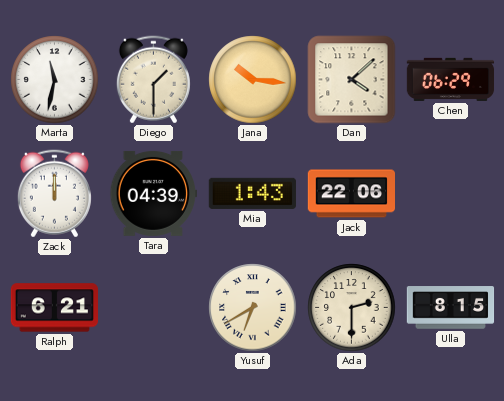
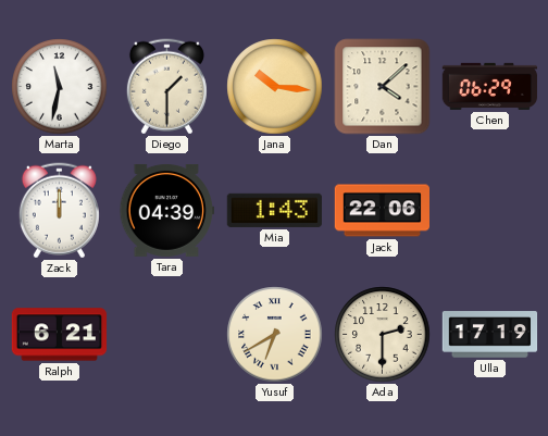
Ulla: 8:15 -> 17:19
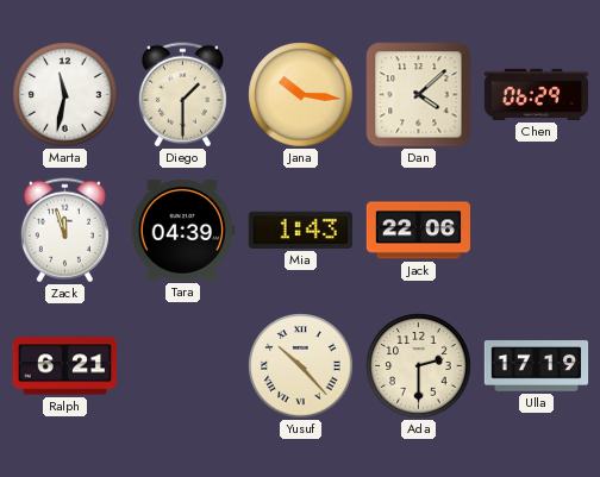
Zack: 12:00 -> 11:57
Yusuf: 6:40 -> 10:23
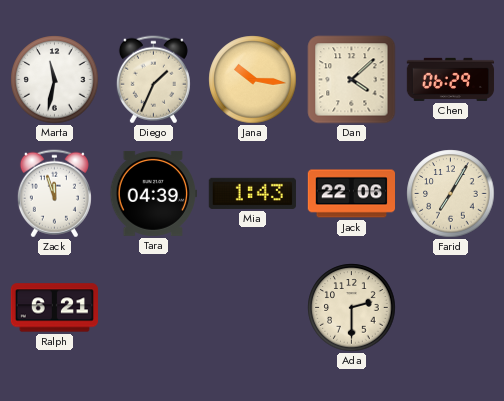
Diego: 1:30 -> 1:34
Farid: none -> 7:05
Yusuf: 10:23 -> none
Ulla: 17:19 -> none
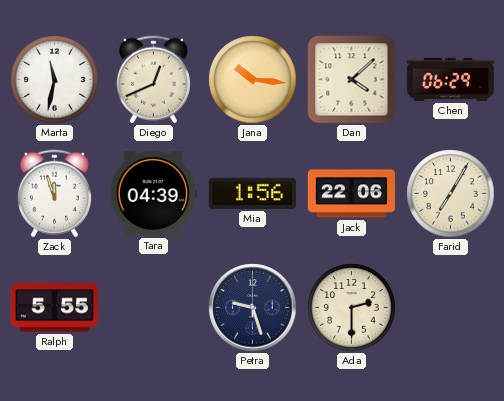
Diego: 1:34 -> 12:41
Mia: 1:43 -> 1:56
Ralph: 6:21 -> 5:55
Petra: none -> 9:27
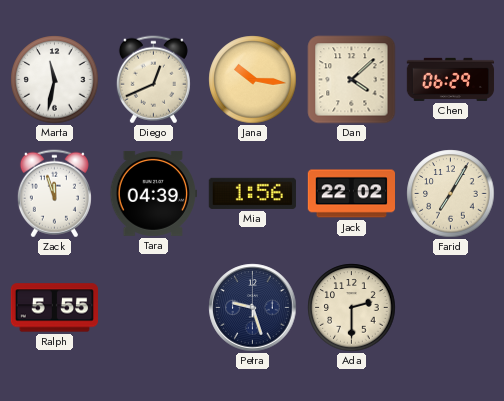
Jack: 22:06 -> 22:02
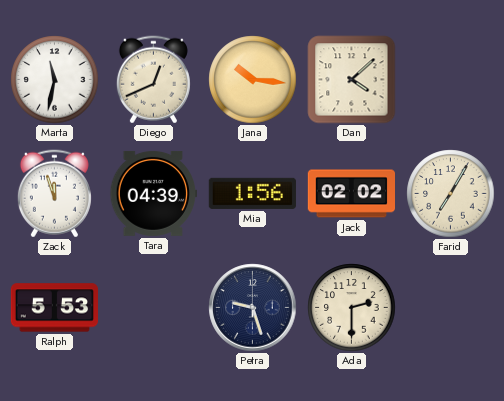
Chen: 06:29 -> none
Jack: 22:02 -> 02:02
Ralph: 5:55 -> 5:53
